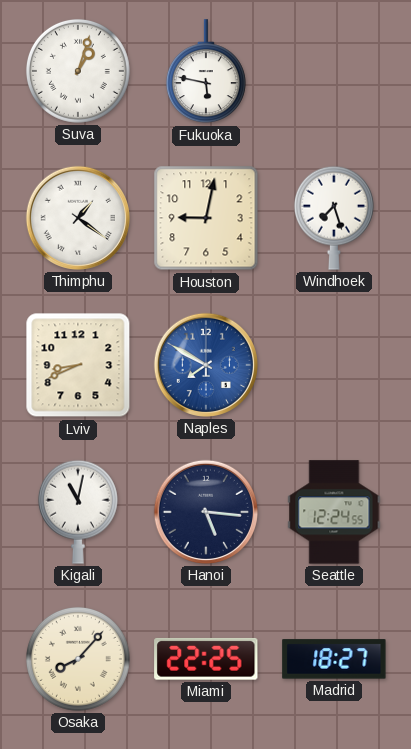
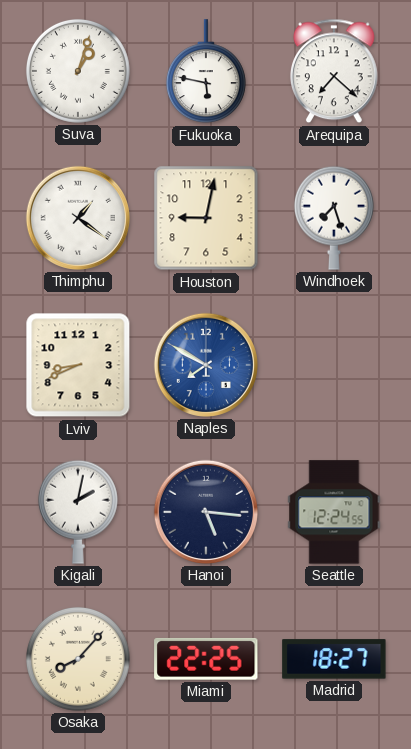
Arequipa: none -> 7:22
Kigali: 11:02 -> 2:02
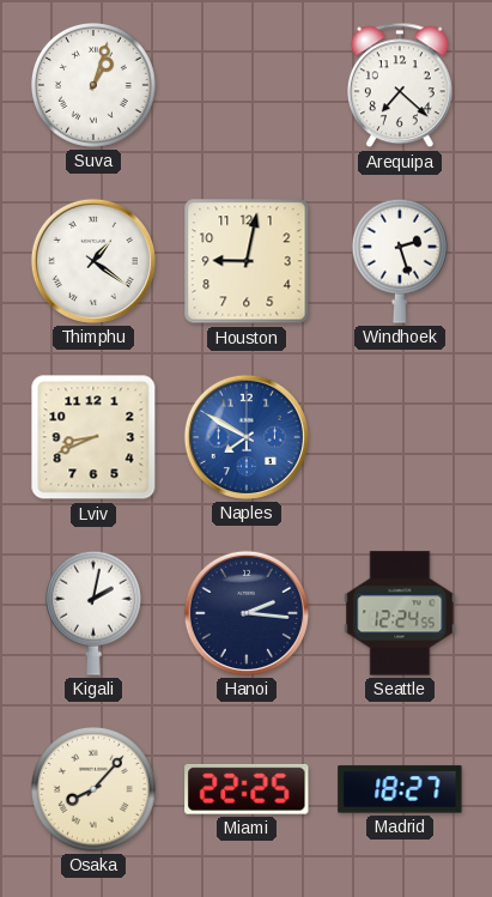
Fukuoka: 5:47 -> none
Windhoek: 7:27 -> 2:27
Hanoi: 5:16 -> 2:16
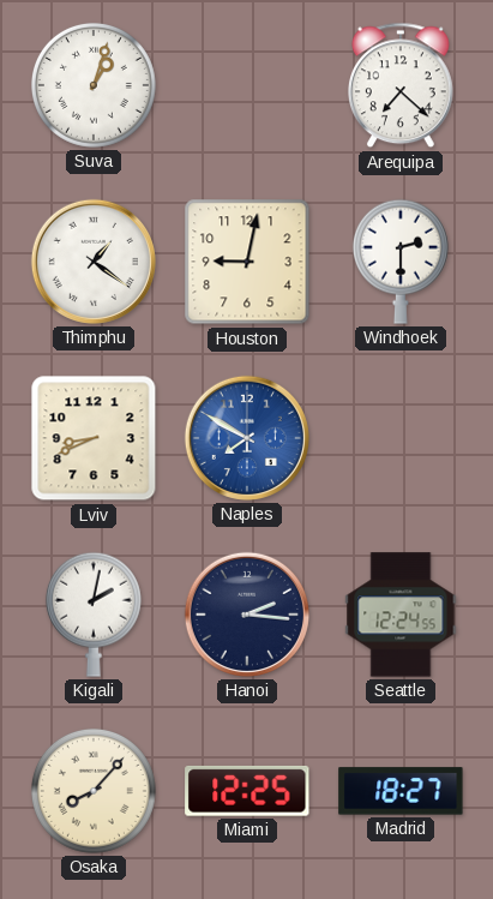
Windhoek: 2:27 -> 2:30
Miami: 22:25 -> 12:25
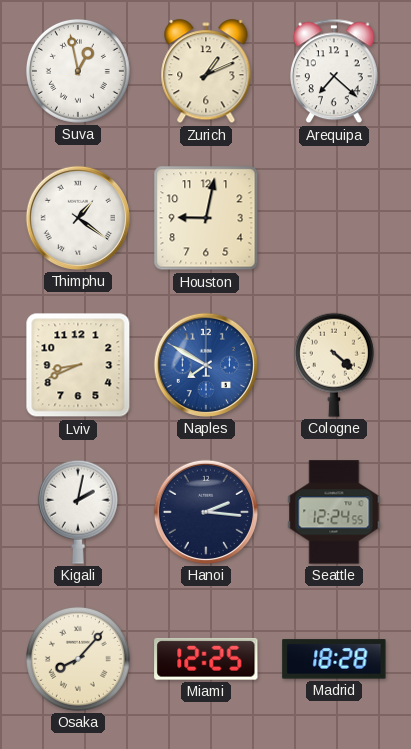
Suva: 1:03 -> 12:58
Zurich: none -> 1:11
Windhoek: 2:30 -> none
Cologne: none -> 4:22
Madrid: 18:27 -> 18:28
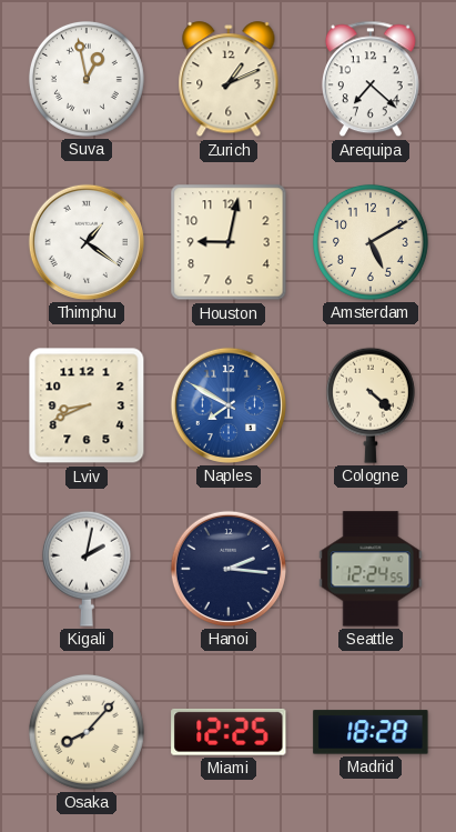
Amsterdam: none -> 5:10
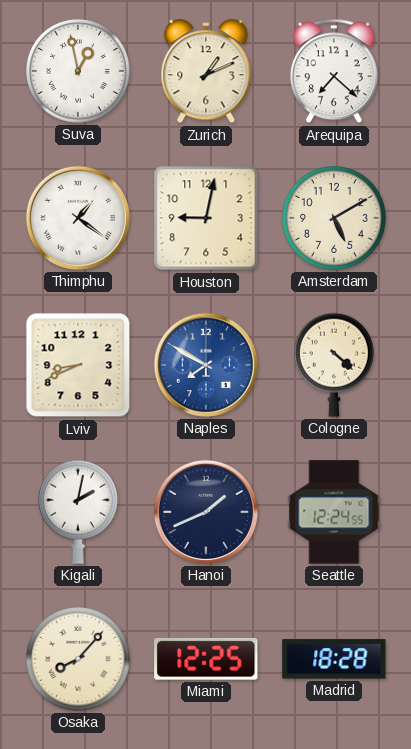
Hanoi: 2:16 -> 1:41
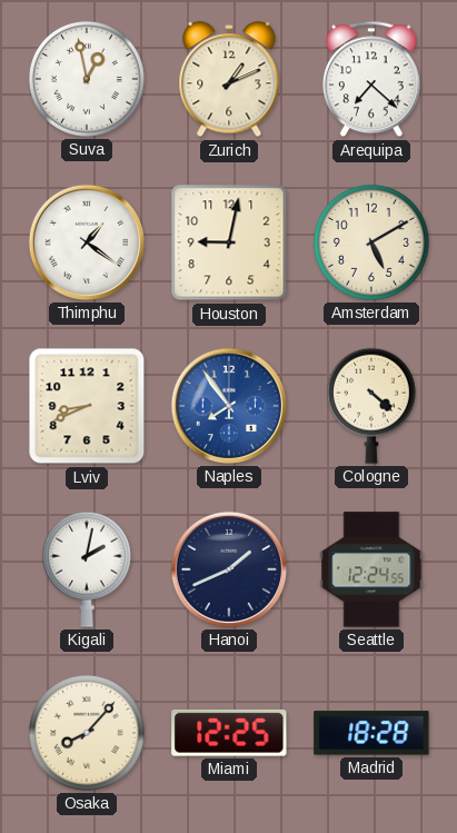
Naples: 7:50 -> 7:54
